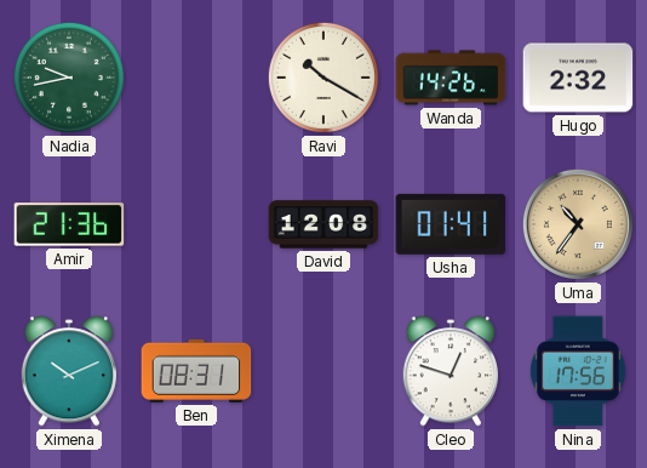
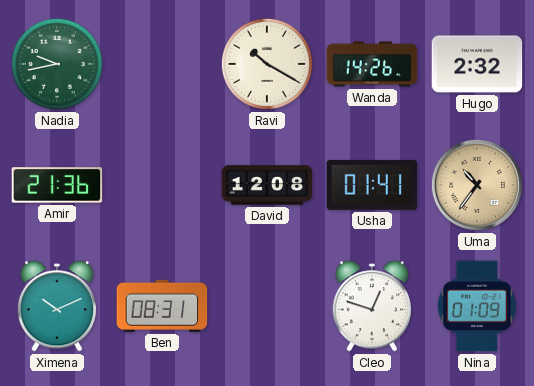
Nina: 17:56 -> 01:09
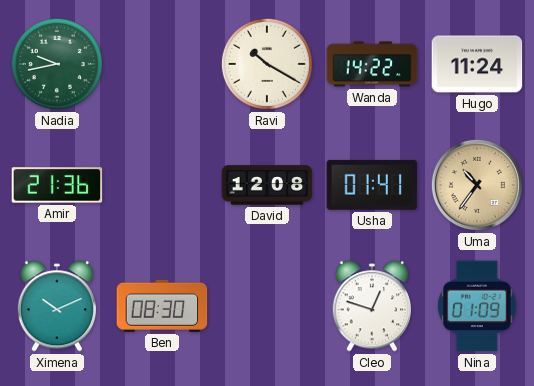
Wanda: 14:26 -> 14:22
Hugo: 2:32 -> 11:24
Ben: 08:31 -> 08:30
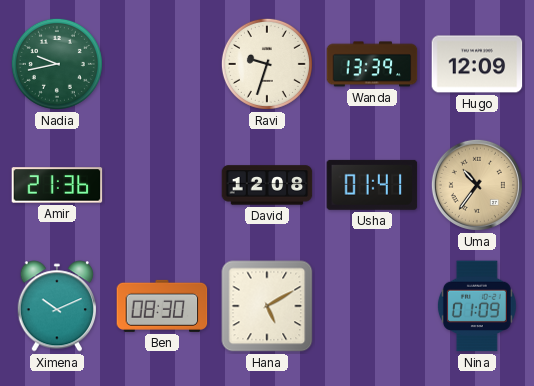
Ravi: 10:20 -> 9:33
Wanda: 14:22 -> 13:39
Hugo: 11:24 -> 12:09
Hana: none -> 5:10
Cleo: 12:48 -> none
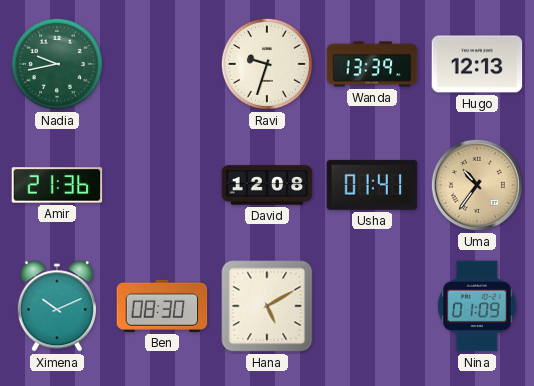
Hugo: 12:09 -> 12:13
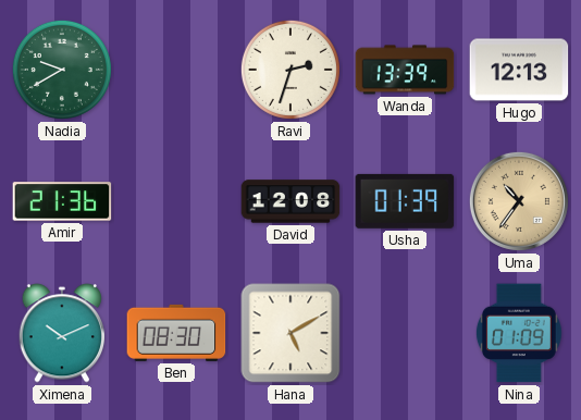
Nadia: 9:43 -> 9:40
Ravi: 9:33 -> 2:33
Usha: 01:41 -> 01:39
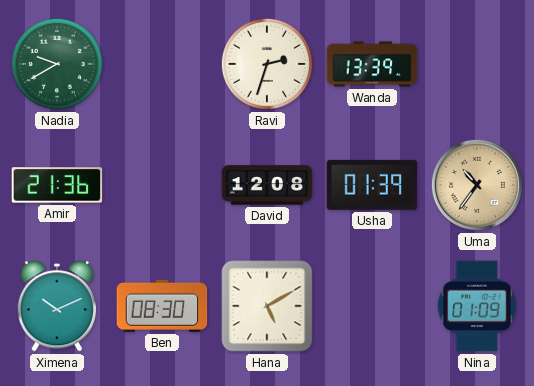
Hugo: 12:13 -> none
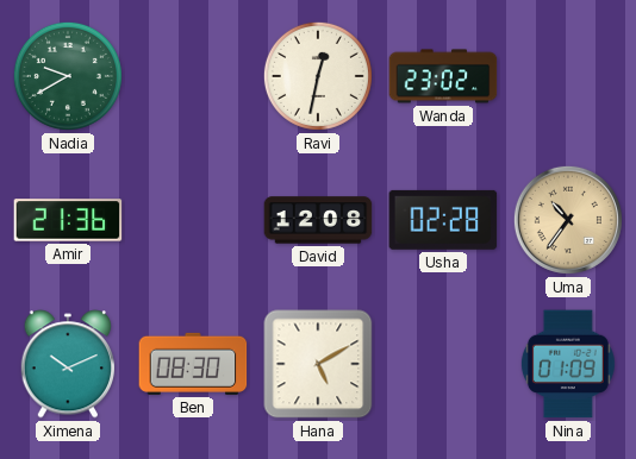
Ravi: 2:33 -> 12:32
Wanda: 13:39 -> 23:02
Usha: 01:39 -> 02:28
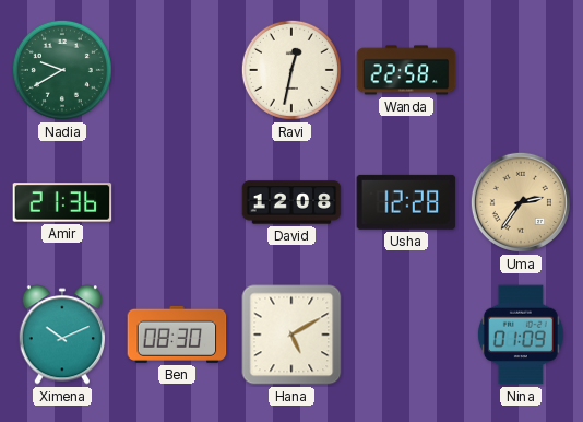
Wanda: 23:02 -> 22:58
Usha: 02:28 -> 12:28
Uma: 10:36 -> 2:36
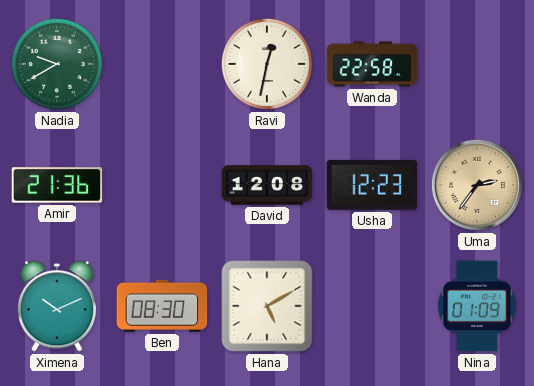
Usha: 12:28 -> 12:23
